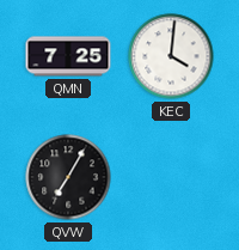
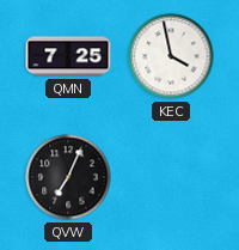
KEC: 4:01 -> 3:58
QVW: 7:05 -> 7:04
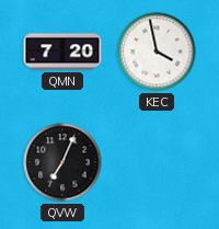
QMN: 7:25 -> 7:20
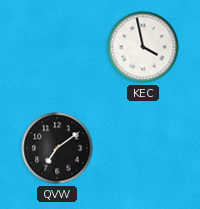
QMN: 7:20 -> none
QVW: 7:04 -> 7:09
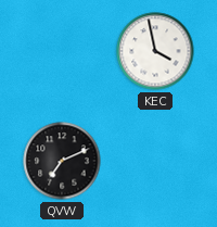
QVW: 7:09 -> 7:11
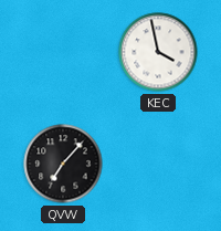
QVW: 7:11 -> 7:07
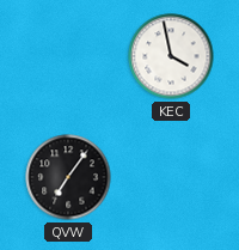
QVW: 7:07 -> 7:06
